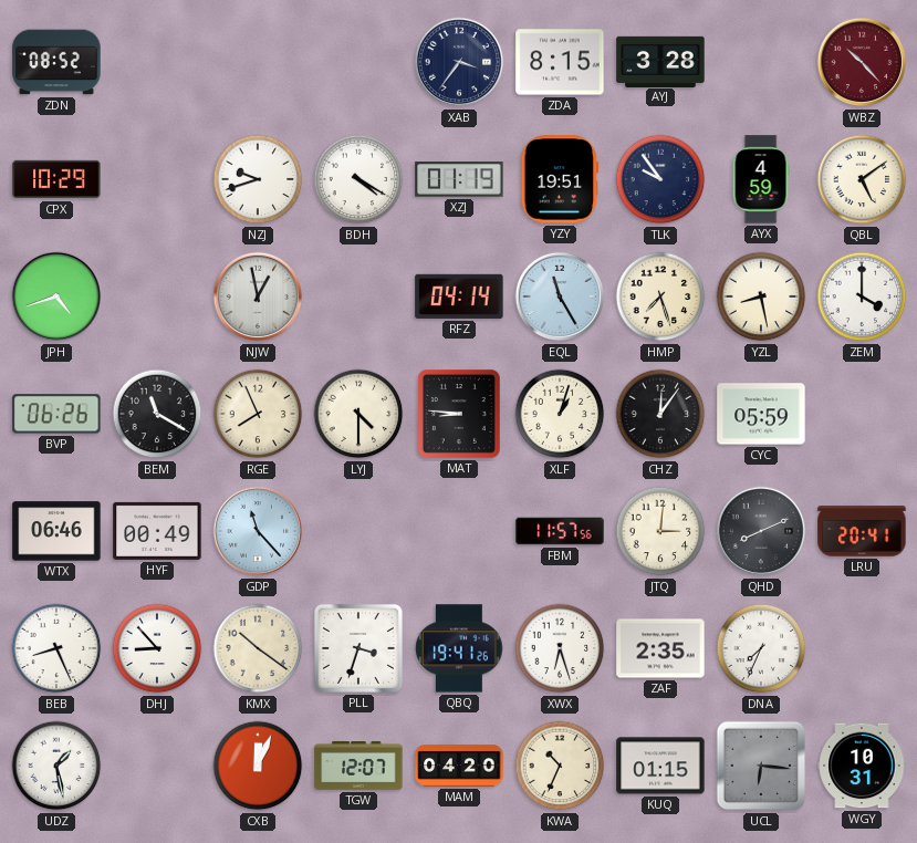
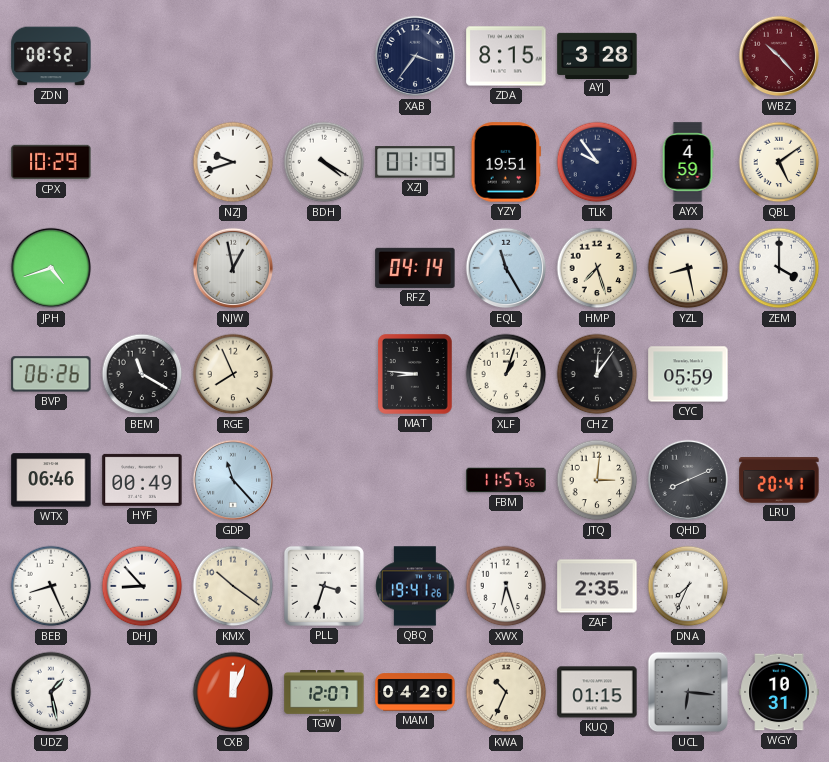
LYJ: 4:30 -> none
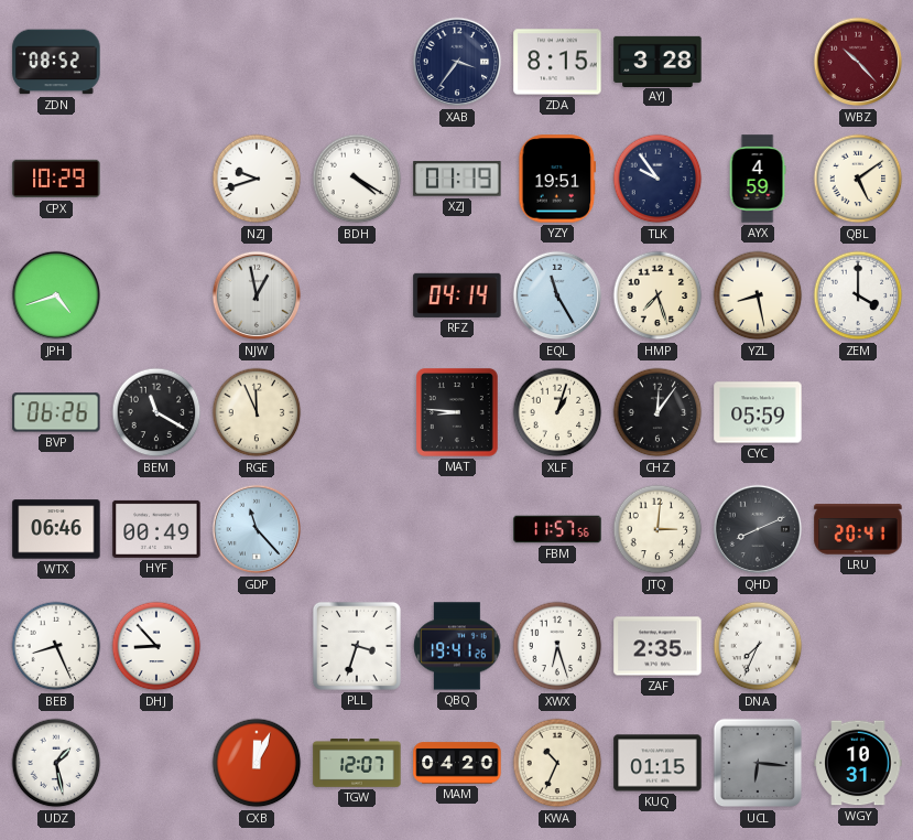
RGE: 7:56 -> 11:56
KMX: 10:21 -> none
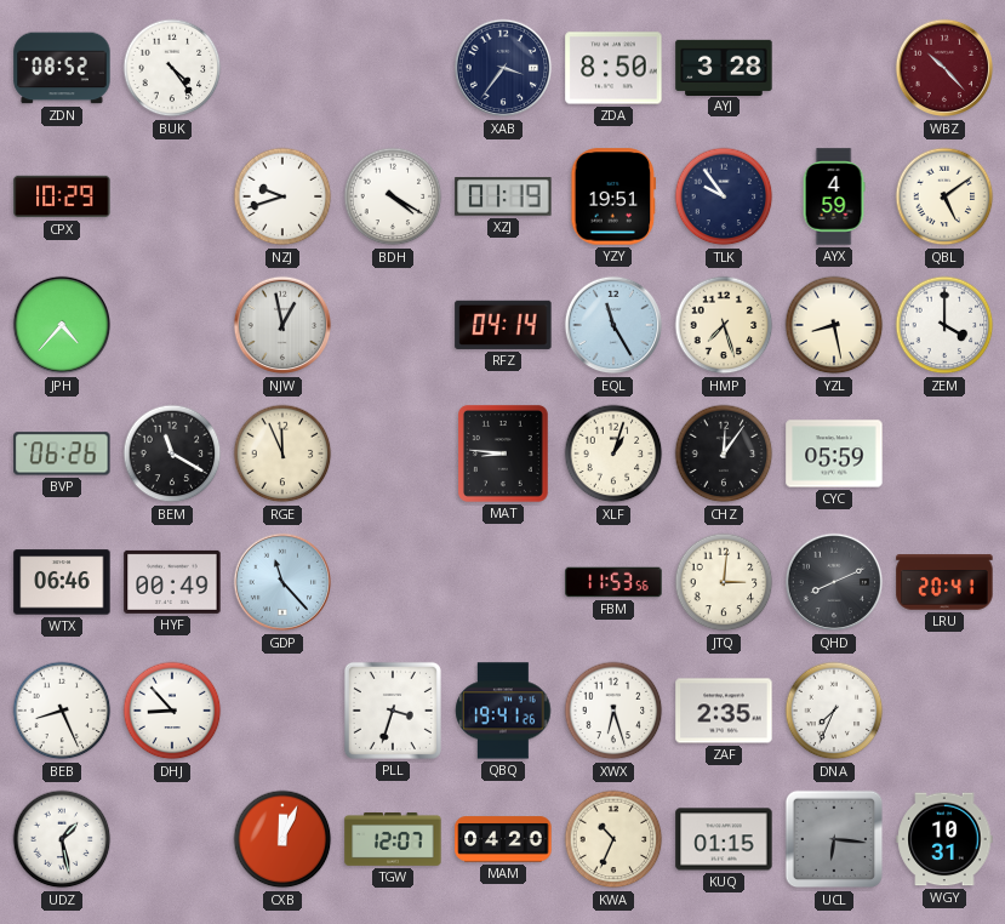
BUK: none -> 4:24
ZDA: 8:15 -> 8:50
JPH: 4:42 -> 4:37
FBM: 11:57 -> 11:53
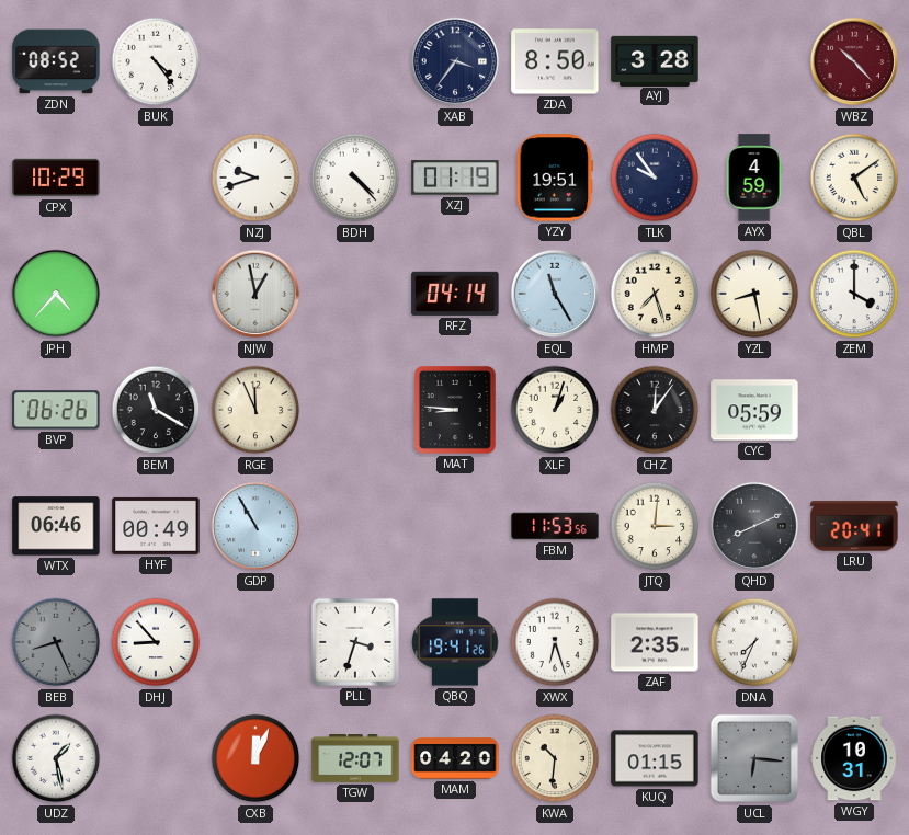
BDH: 4:20 -> 4:23
GDP: 11:23 -> 10:55
BEB dial: white -> grey
KWA: 10:34 -> 10:31
